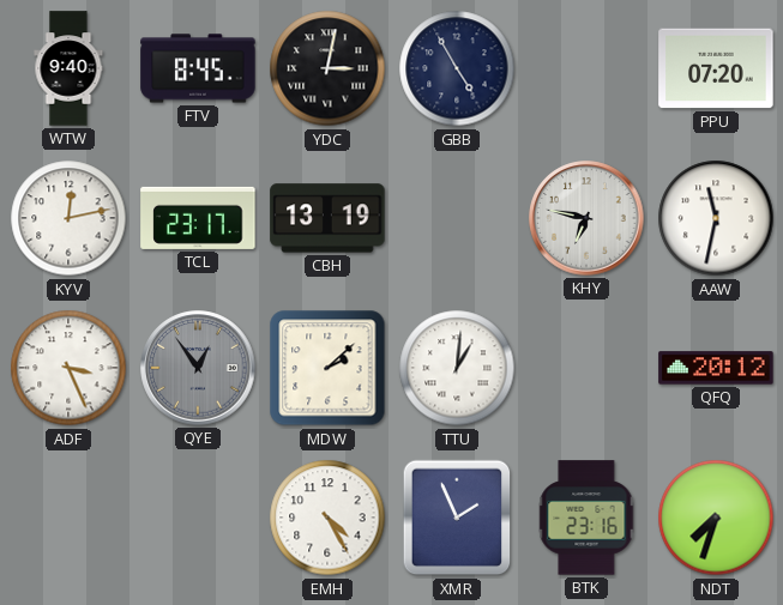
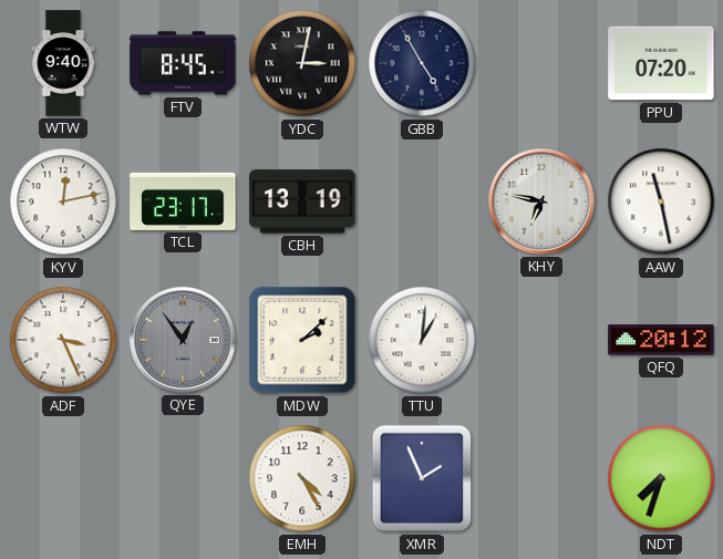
AAW: 11:32 -> 11:28
BTK: 23:16 -> none
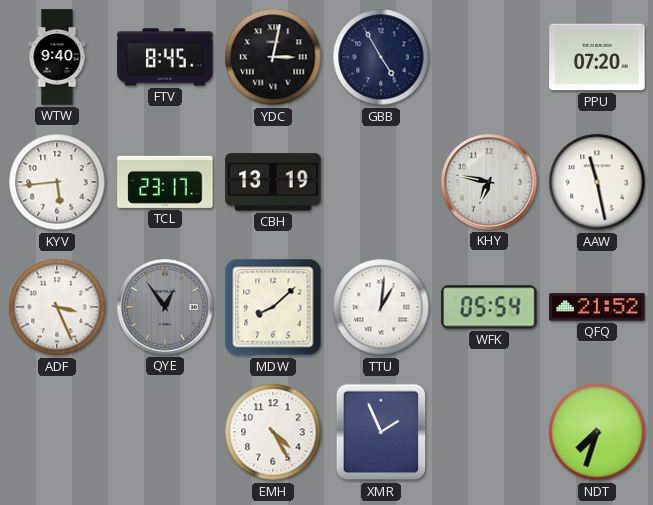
KYV: 12:13 -> 5:44
MDW: 2:08 -> 8:08
WFK: none -> 05:54
QFQ: 20:12 -> 21:52
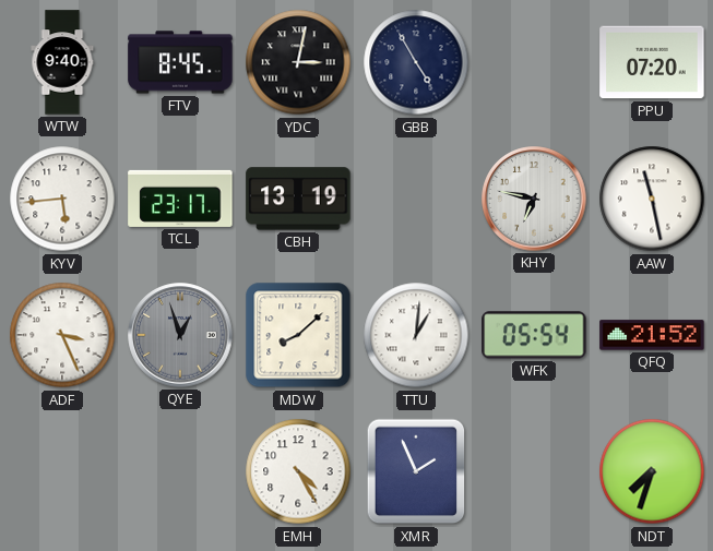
QYE: 12:54 -> 12:57
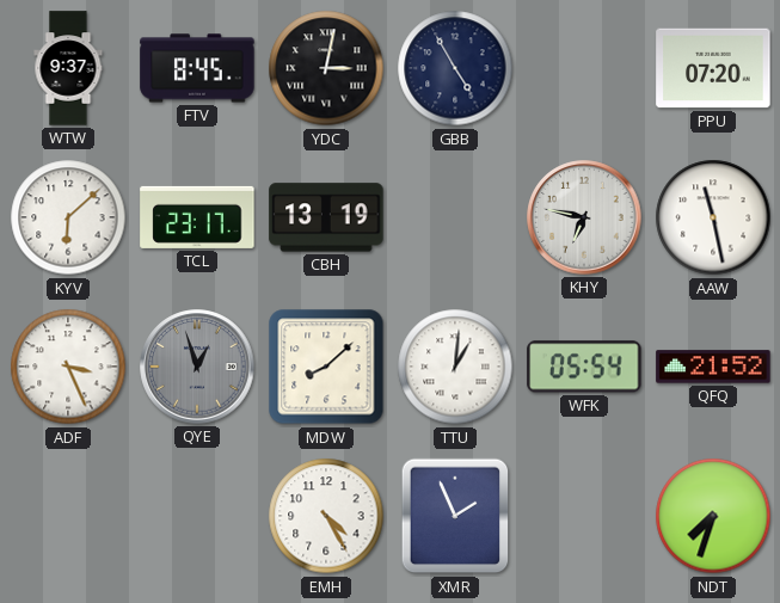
WTW: 9:40 -> 9:37
KYV: 5:44 -> 6:08
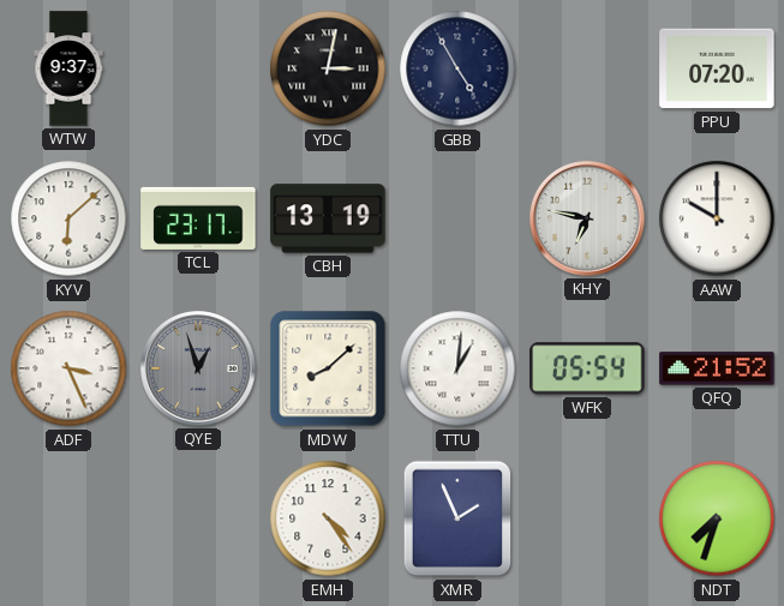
FTV: 8:45 -> none
AAW: 11:28 -> 10:00
EMH: 4:25 -> 4:24
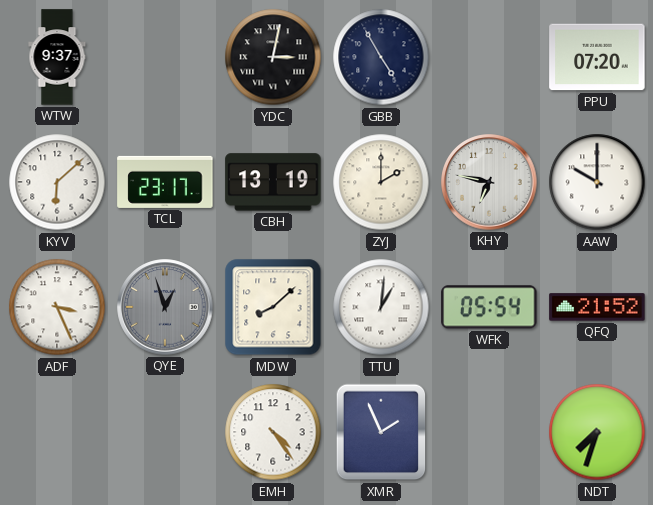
ZYJ: none -> 2:00
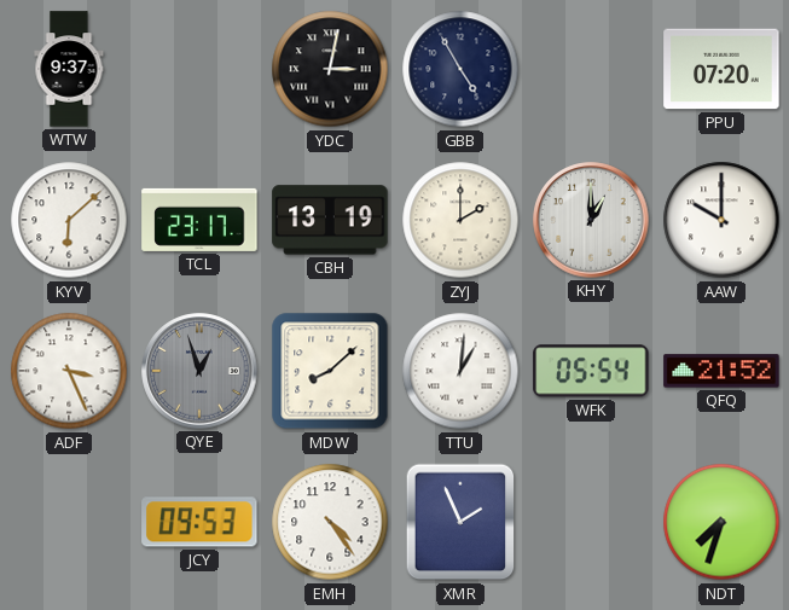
KHY: 6:47 -> 1:00
JCY: none -> 09:53
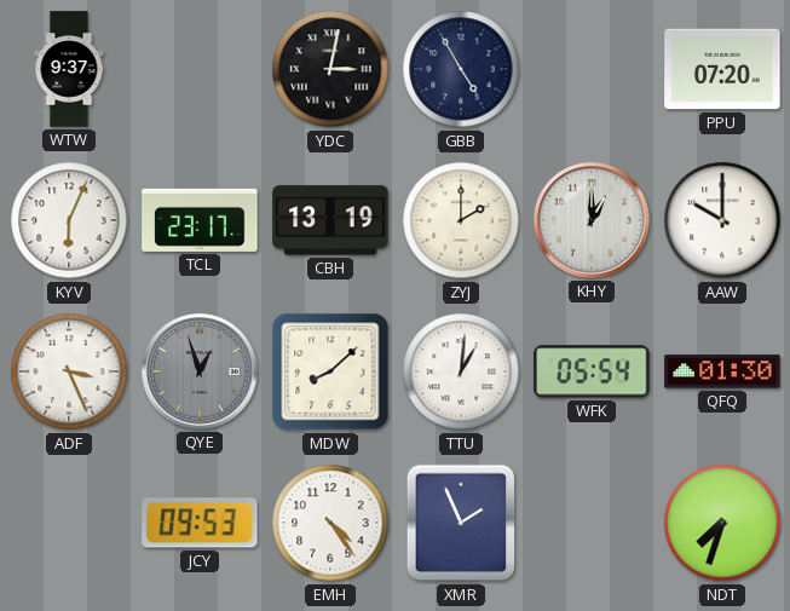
KYV: 6:08 -> 6:04
QFQ: 21:52 -> 01:30
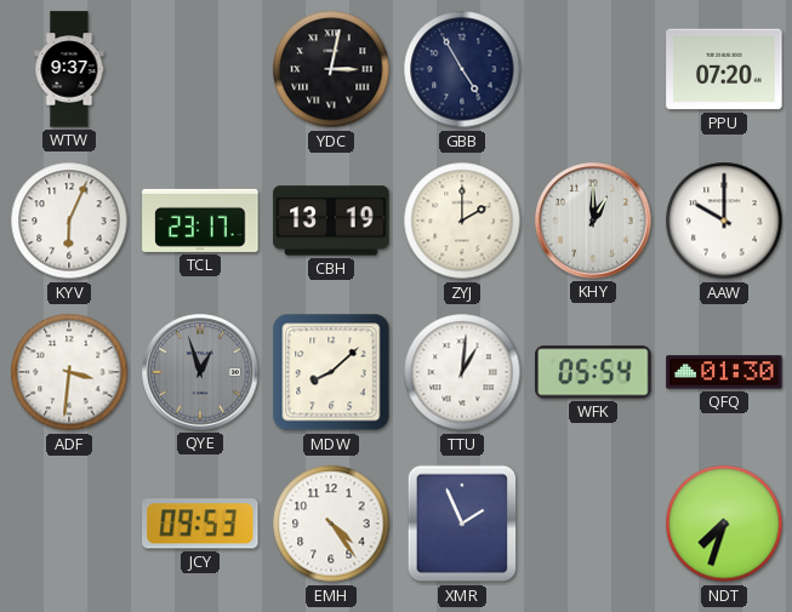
ADF: 3:26 -> 3:31
